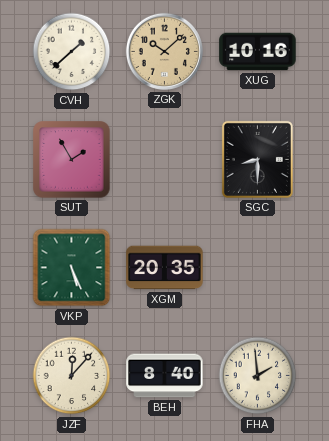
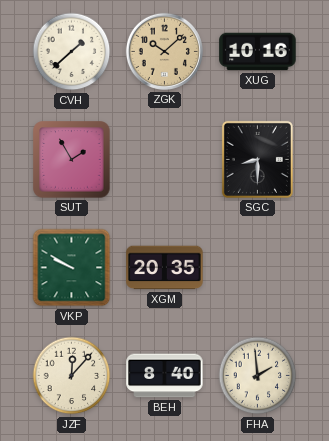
VKP: 5:26 -> 9:50
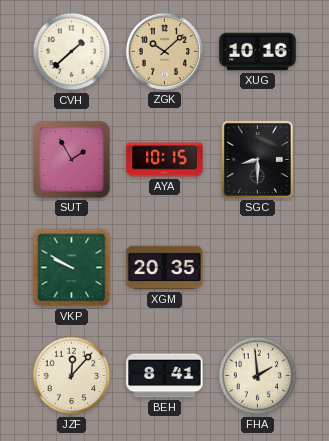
AYA: none -> 10:15
BEH: 8:40 -> 8:41
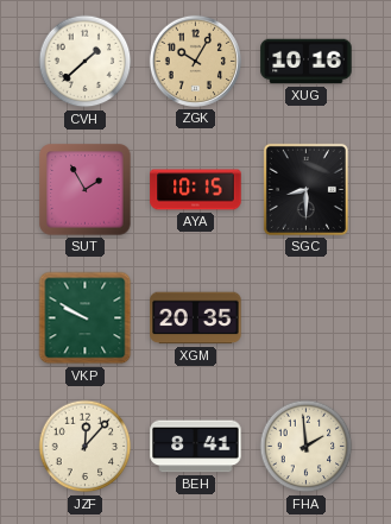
ZGK: 10:08 -> 10:05
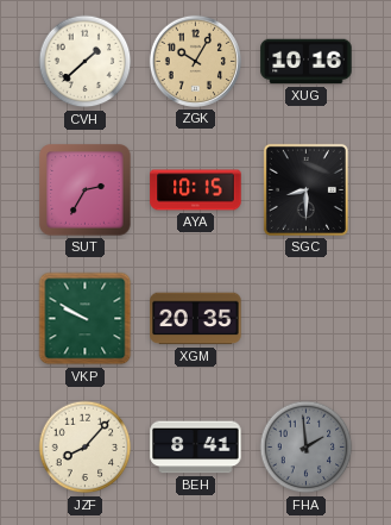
SUT: 1:55 -> 2:35
JZF: 12:07 -> 8:07
FHA dial: cream -> grey
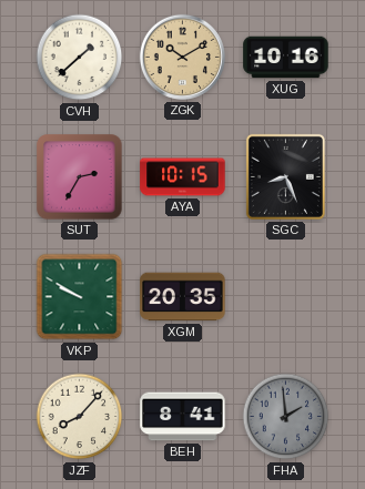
ZGK: 10:05 -> 10:10
SGC: 8:30 -> 8:26
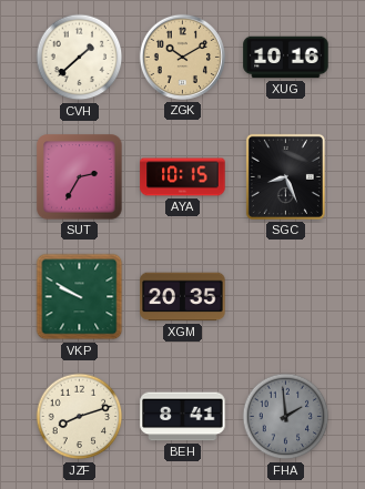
JZF: 8:07 -> 8:12
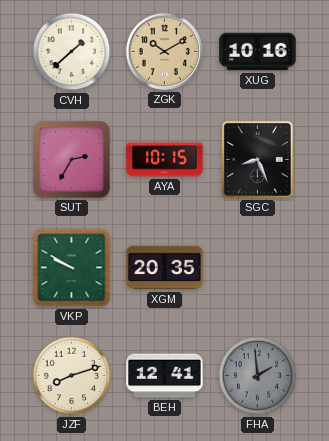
BEH: 8:41 -> 12:41
